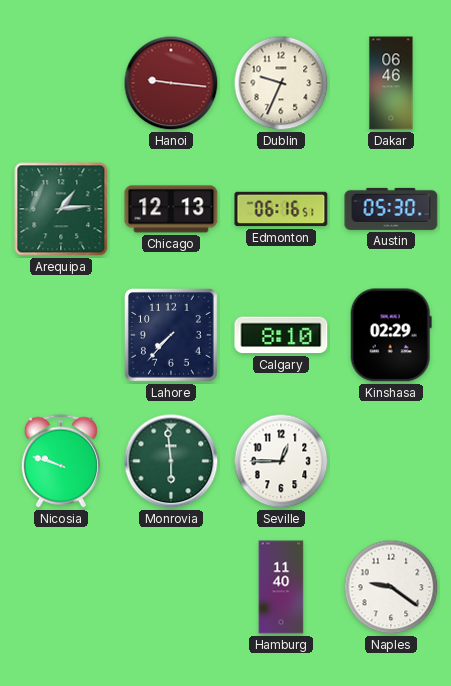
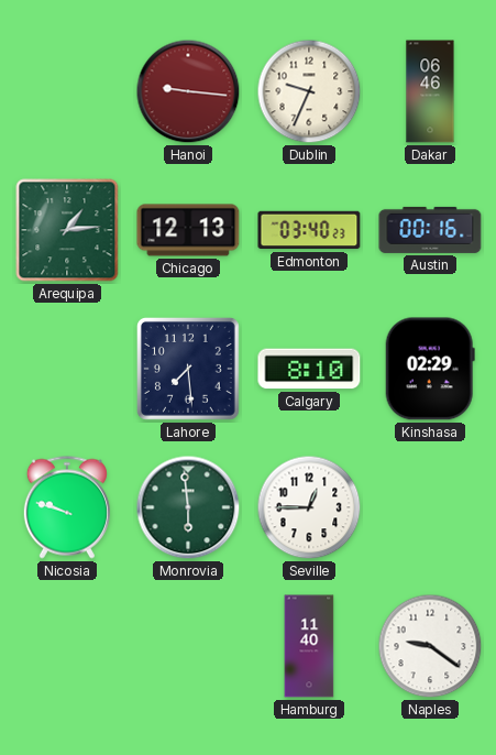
Edmonton: 06:16 -> 03:40
Austin: 05:30 -> 00:16
Lahore: 7:37 -> 7:29
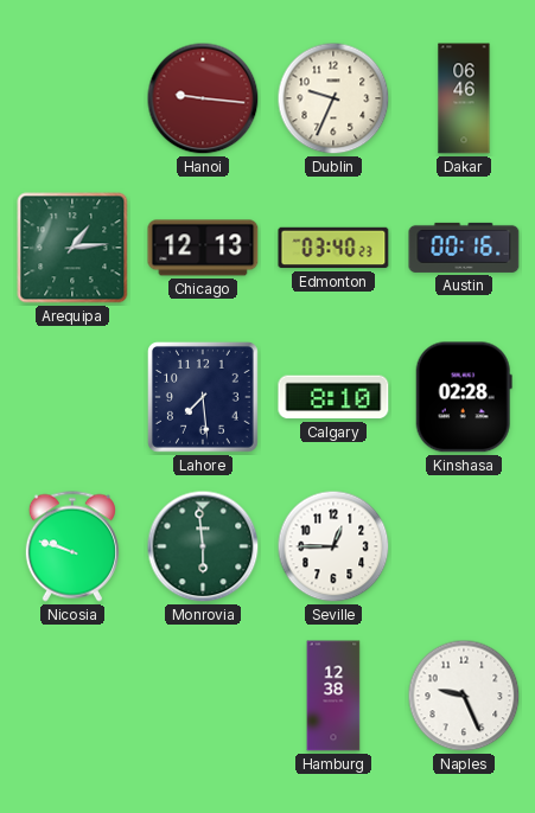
Kinshasa: 02:29 -> 02:28
Hamburg: 11:40 -> 12:38
Naples: 9:21 -> 9:26
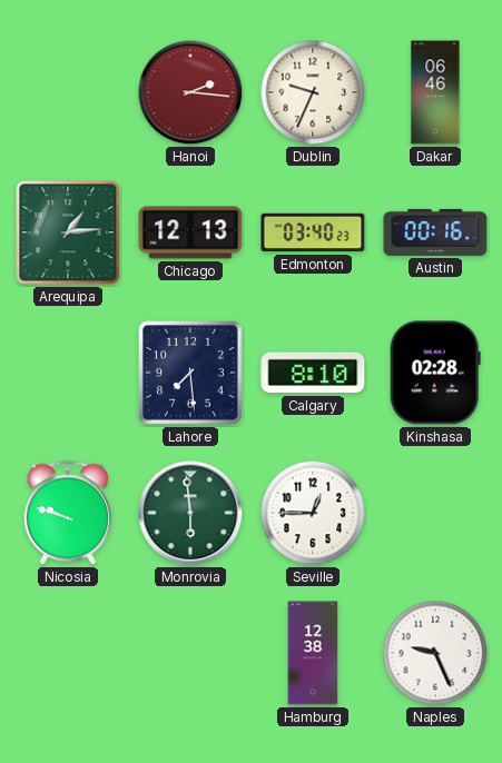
Hanoi: 9:16 -> 2:16
